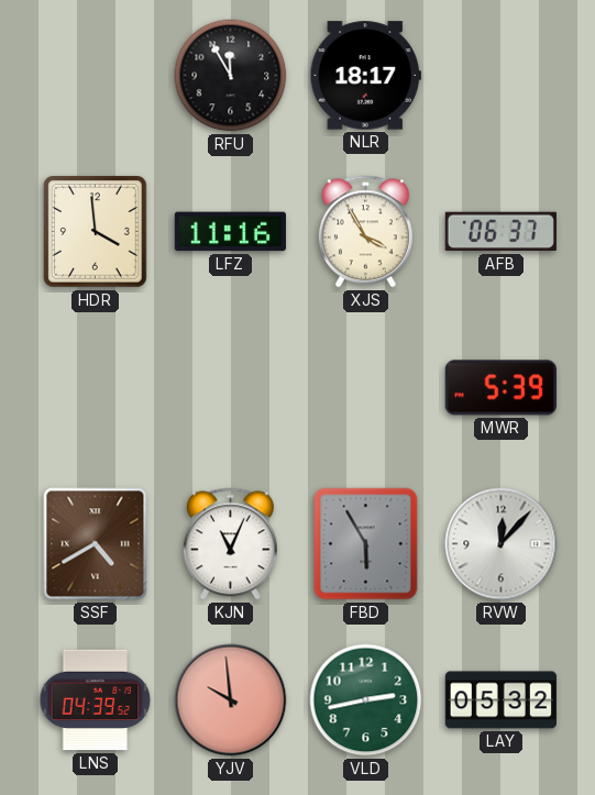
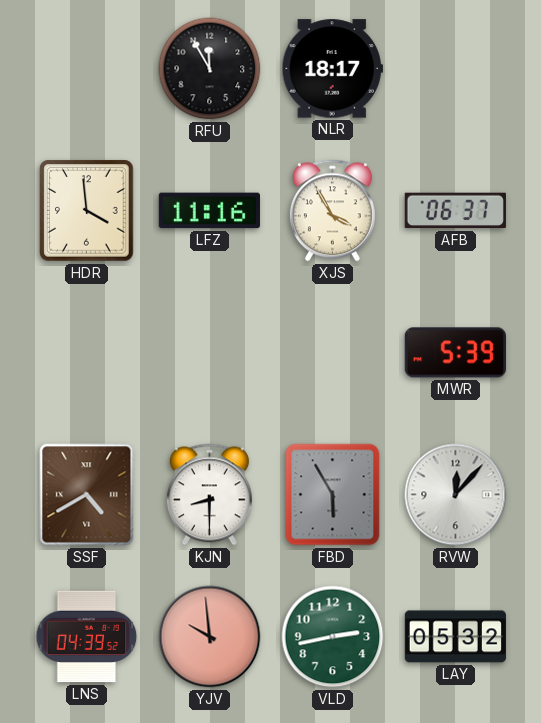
KJN: 11:04 -> 8:30
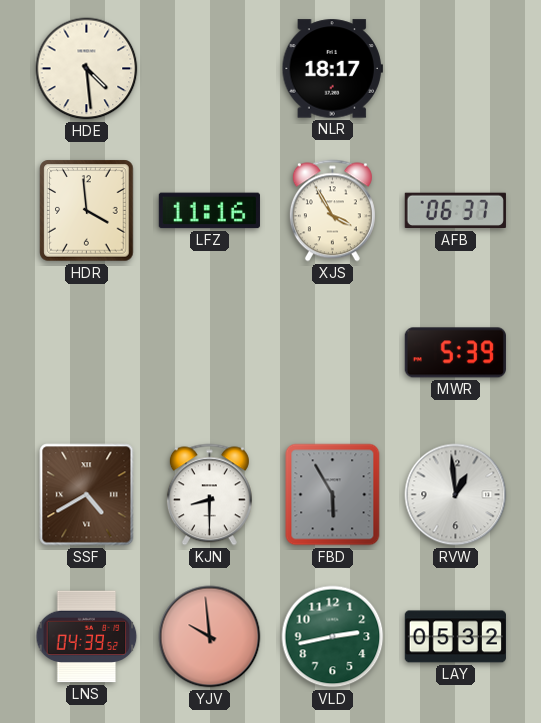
HDE: none -> 4:29
RFU: 11:55 -> none
RVW: 12:07 -> 12:59
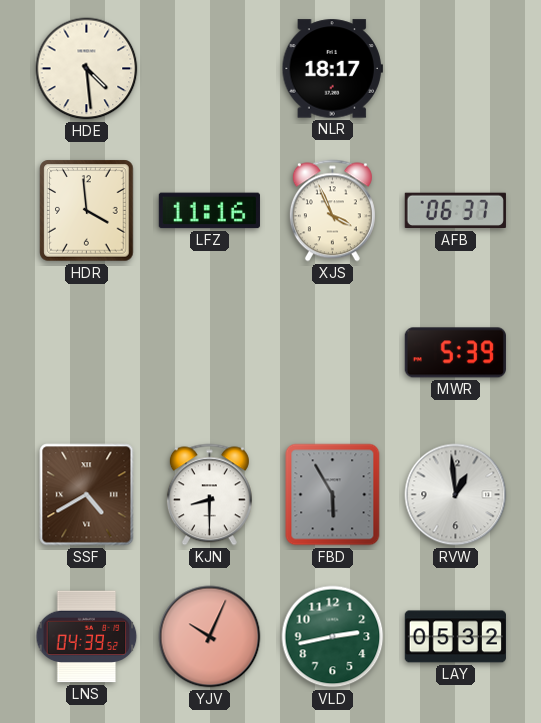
XJS: 3:55 -> 3:56
YJV: 9:59 -> 10:04
